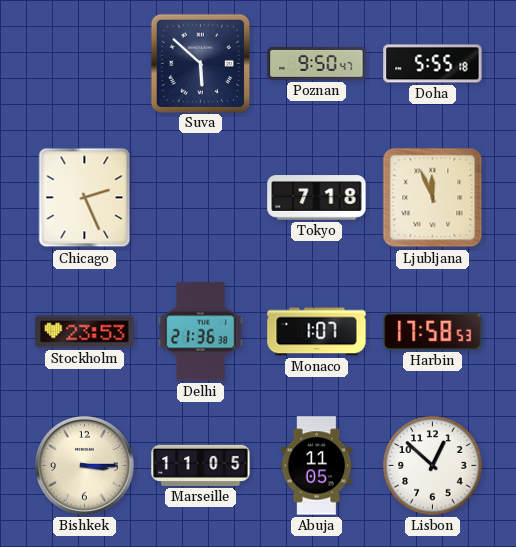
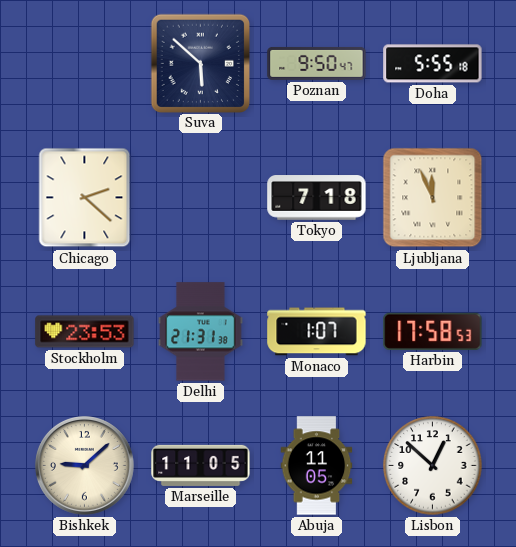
Chicago: 2:26 -> 2:22
Delhi: 21:36 -> 21:31
Bishkek: 3:15 -> 9:08
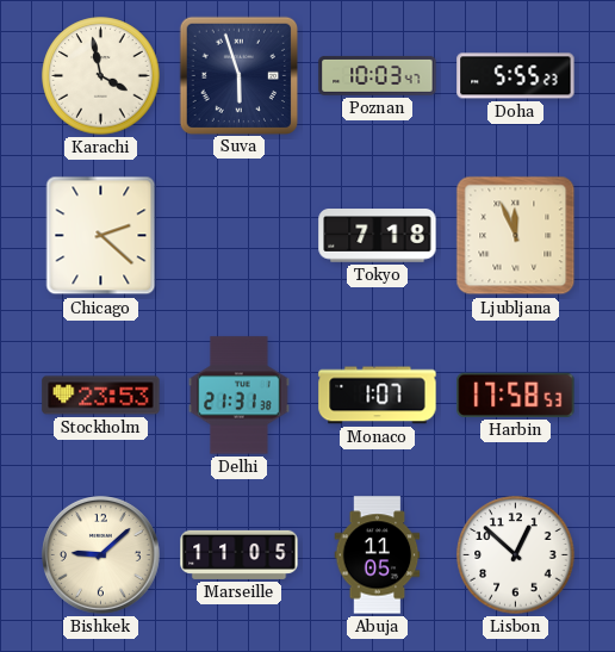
Karachi: none -> 3:58
Suva: 5:52 -> 5:57
Poznan: 9:50 -> 10:03
Doha: 5:55:18 -> 5:55:23
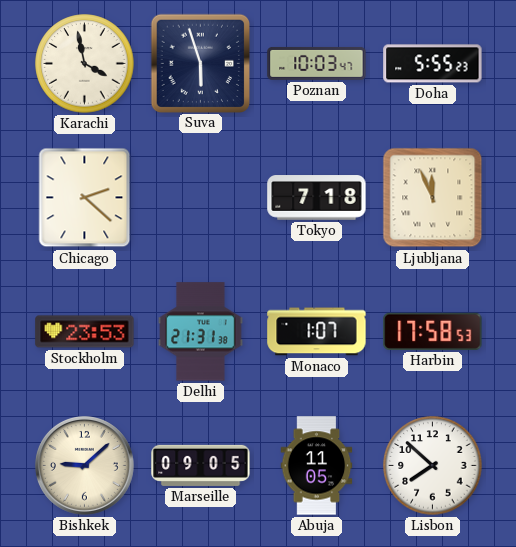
Marseille: 11:05 -> 09:05
Lisbon: 12:52 -> 7:52
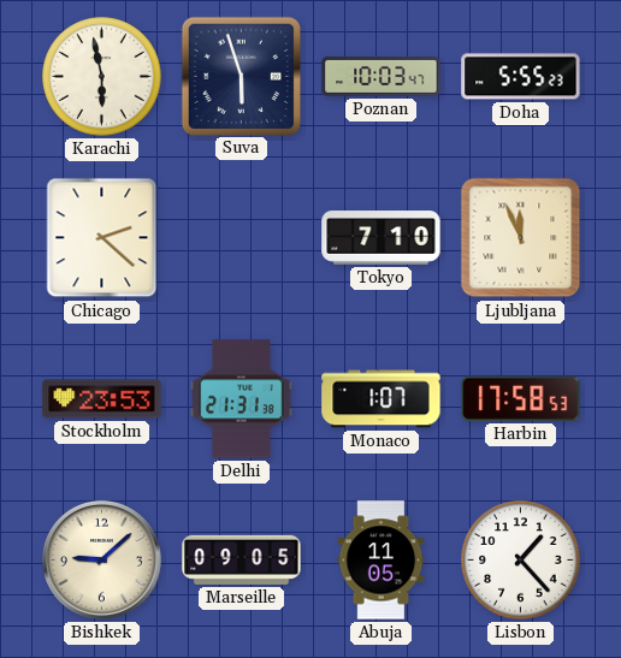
Karachi: 3:58 -> 5:58
Tokyo: 7:18 -> 7:10
Lisbon: 7:52 -> 1:23
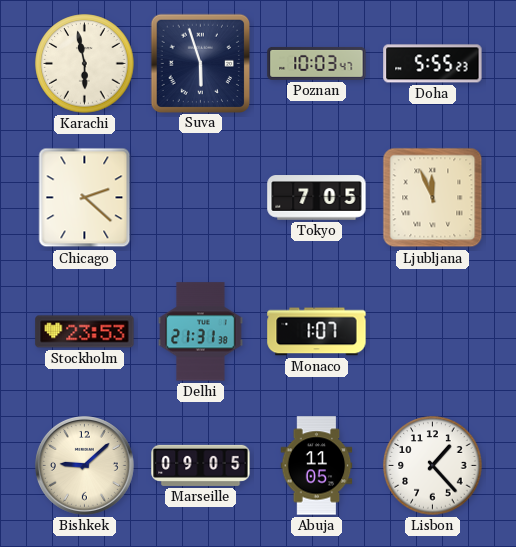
Tokyo: 7:10 -> 7:05
Harbin: 17:58 -> none
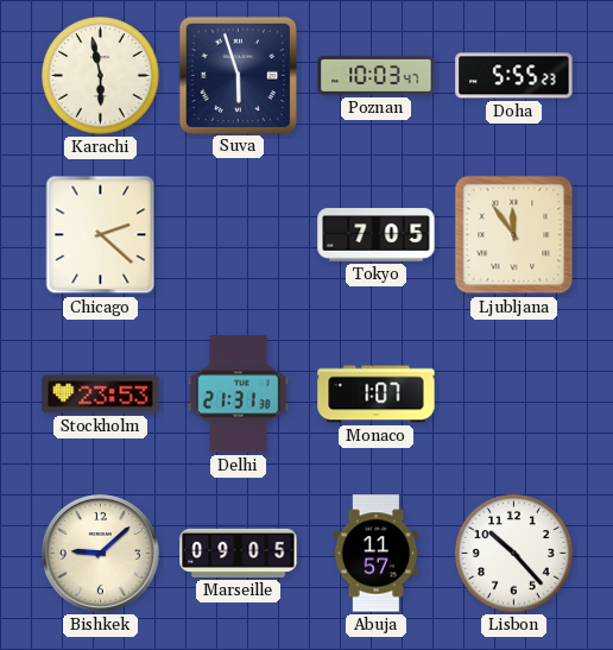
Ljubljana: 11:56 -> 11:54
Abuja: 11:05 -> 11:57
Lisbon: 1:23 -> 10:23
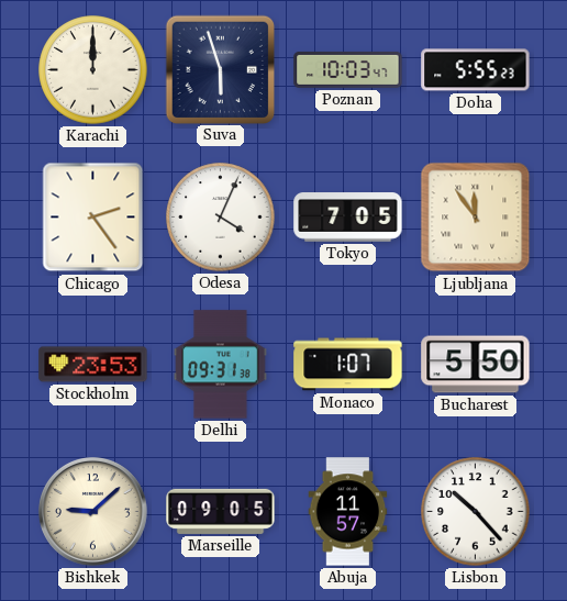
Karachi: 5:58 -> 12:00
Chicago: 2:22 -> 2:24
Odesa: none -> 4:04
Delhi: 21:31 -> 09:31
Bucharest: none -> 5:50
